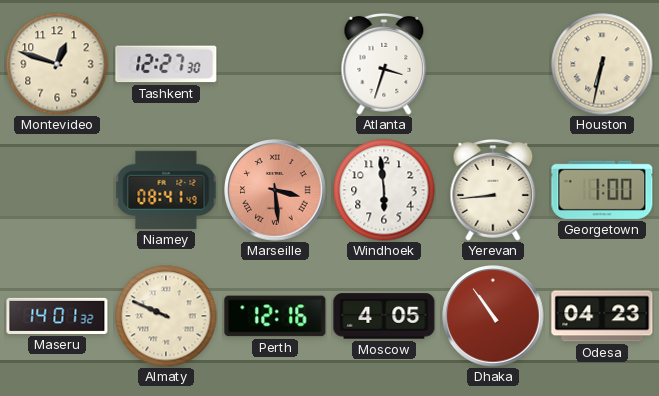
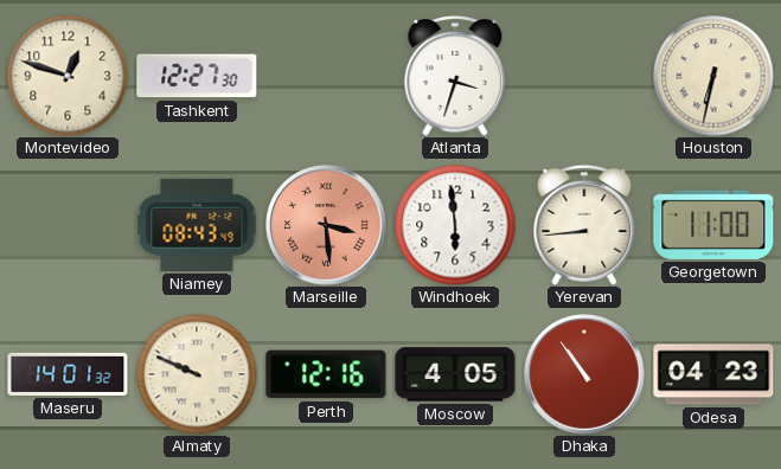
Niamey: 08:41 -> 08:43
Georgetown: 1:00 -> 11:00
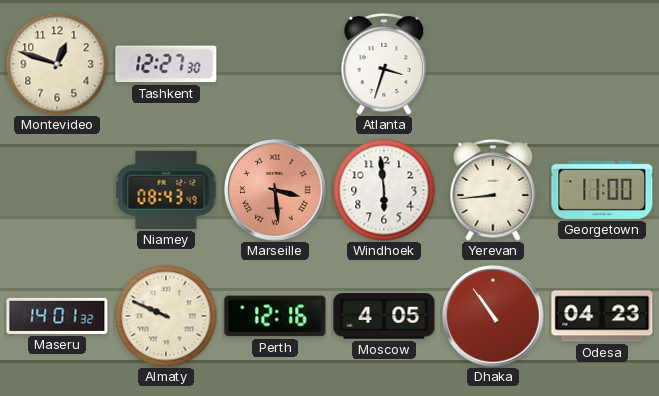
Houston: 6:32 -> none
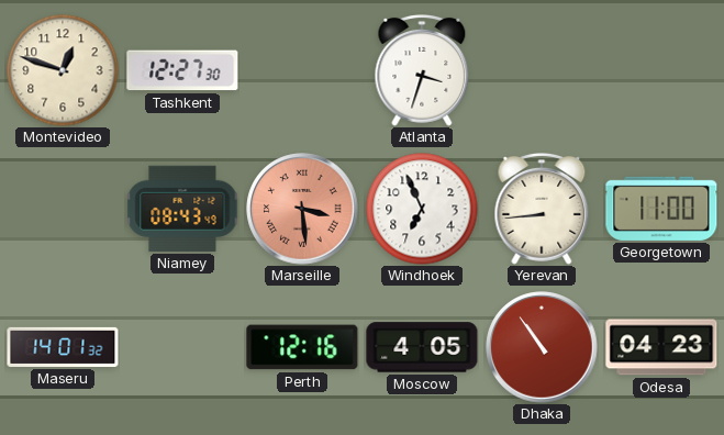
Windhoek: 5:59 -> 6:56
Almaty: 9:49 -> none
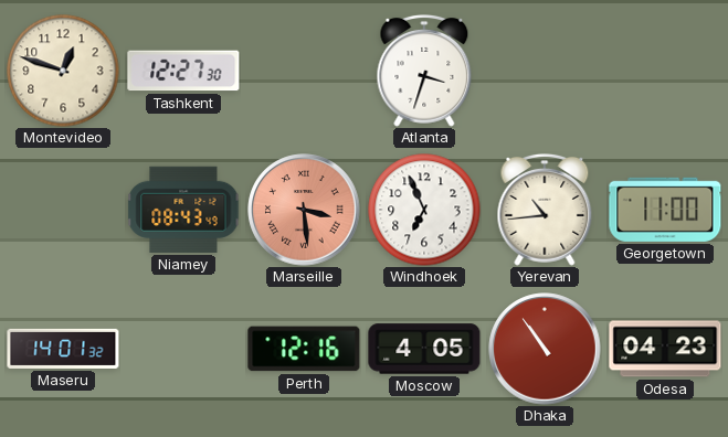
Yerevan: 8:44 -> 10:44
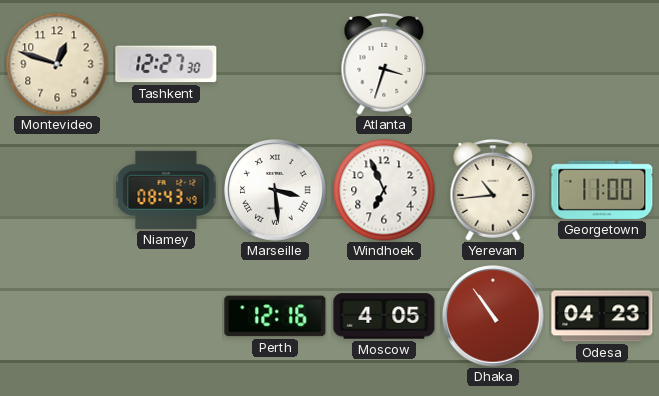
Marseille dial: salmon -> white
Maseru: 14:01 -> none
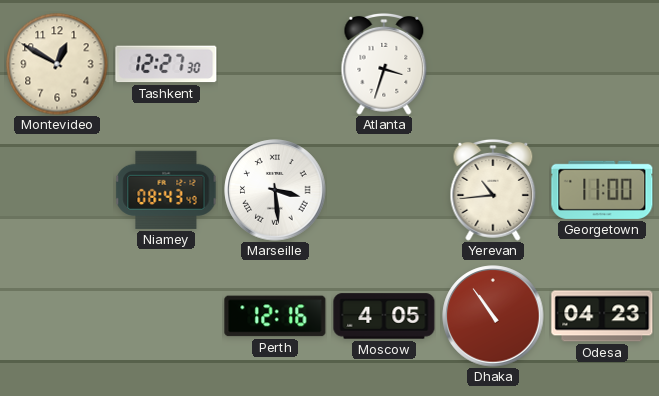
Montevideo: 12:48 -> 12:50
Windhoek: 6:56 -> none
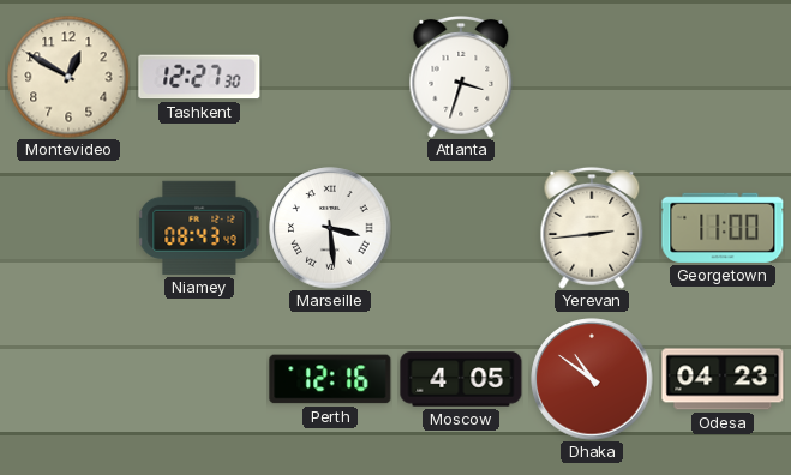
Yerevan: 10:44 -> 2:44
Dhaka: 10:54 -> 10:51
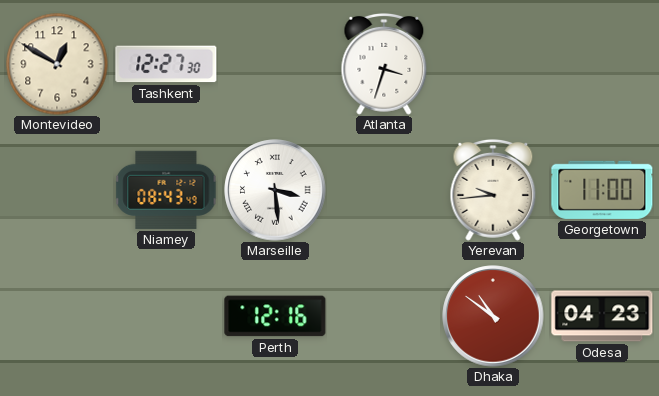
Yerevan: 2:44 -> 9:44
Moscow: 4:05 -> none
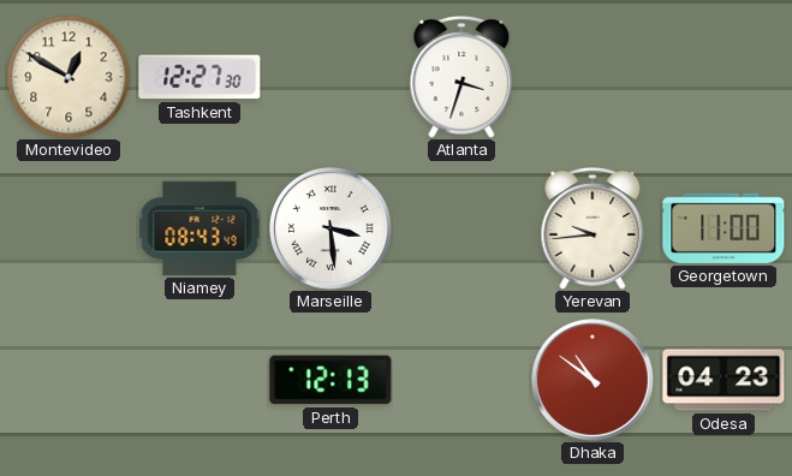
Perth: 12:16 -> 12:13
